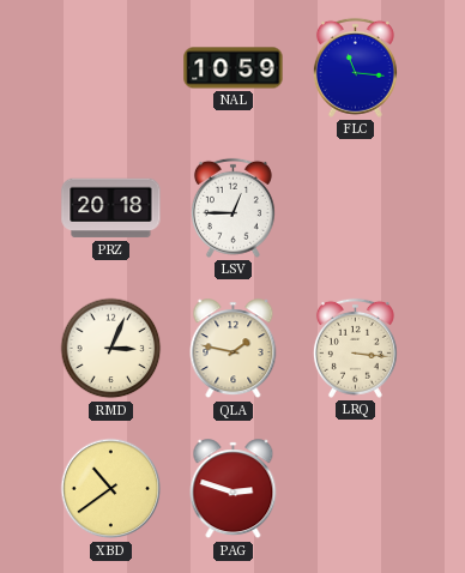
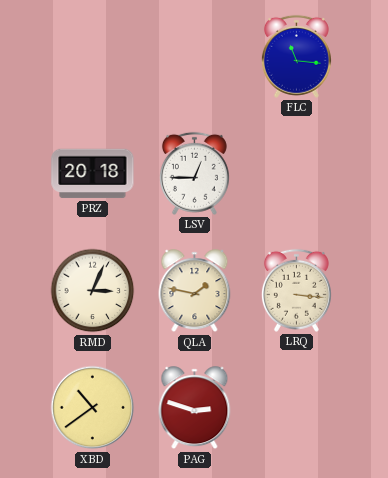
NAL: 10:59 -> none
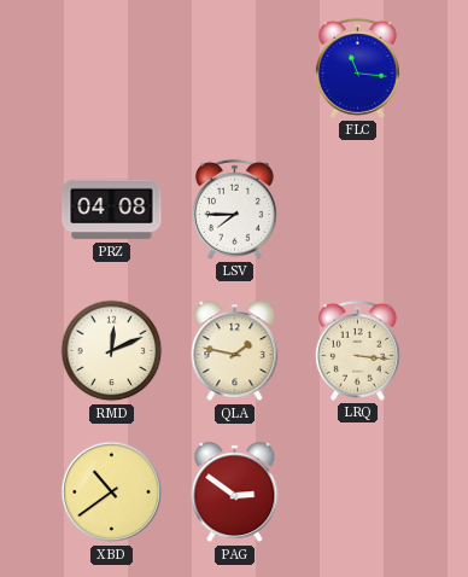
PRZ: 20:18 -> 04:08
LSV: 12:45 -> 7:45
RMD: 3:04 -> 12:11
PAG: 2:48 -> 2:51
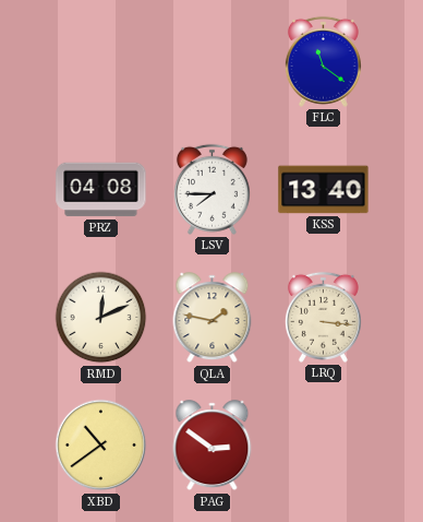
FLC: 11:16 -> 11:21
KSS: none -> 13:40
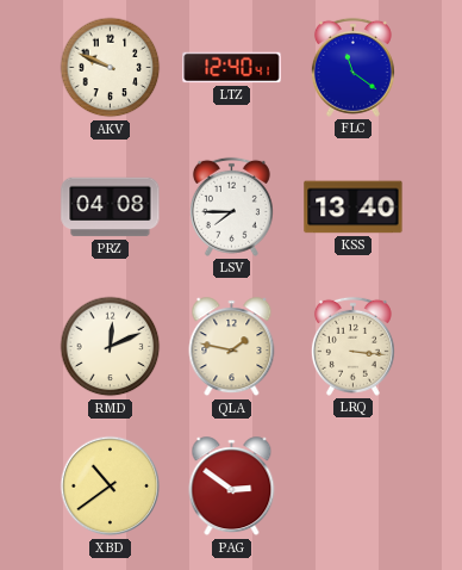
AKV: none -> 9:49
LTZ: none -> 12:40
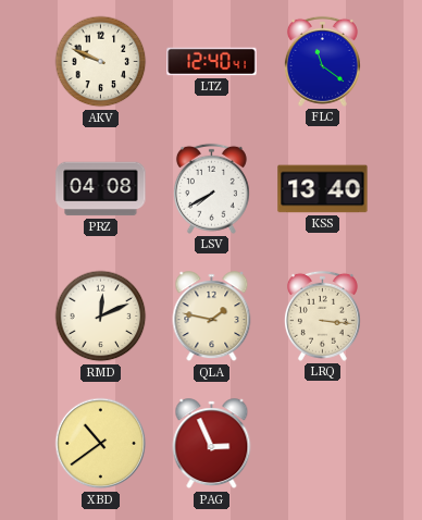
LSV: 7:45 -> 7:40
PAG: 2:51 -> 2:56
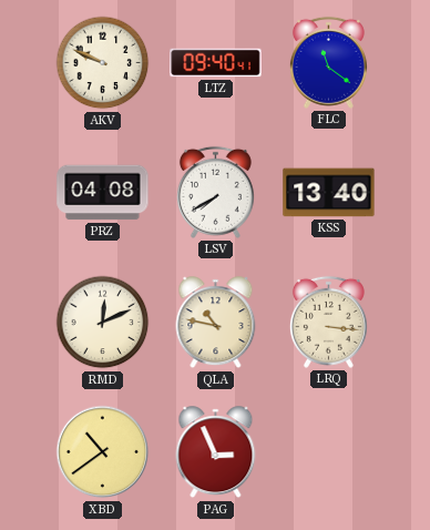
LTZ: 12:40 -> 09:40
QLA: 1:47 -> 10:47
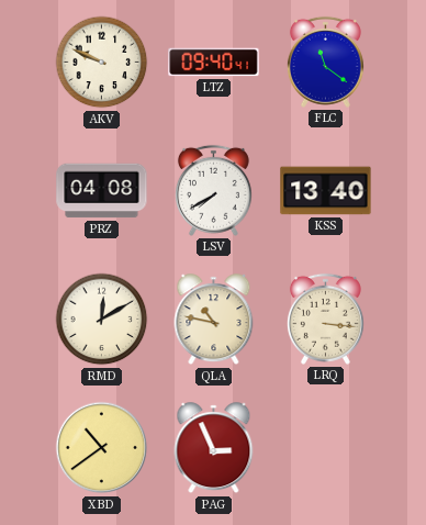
RMD: 12:11 -> 12:10
